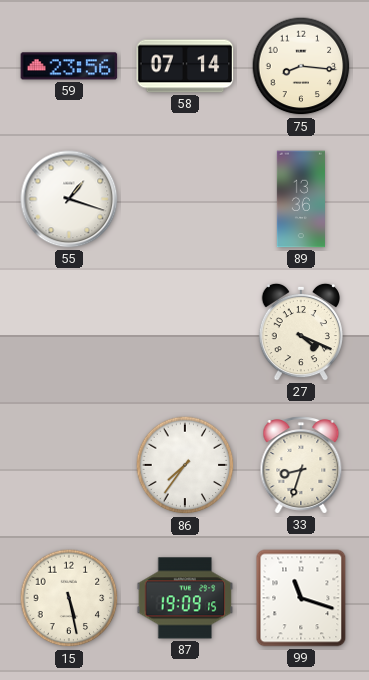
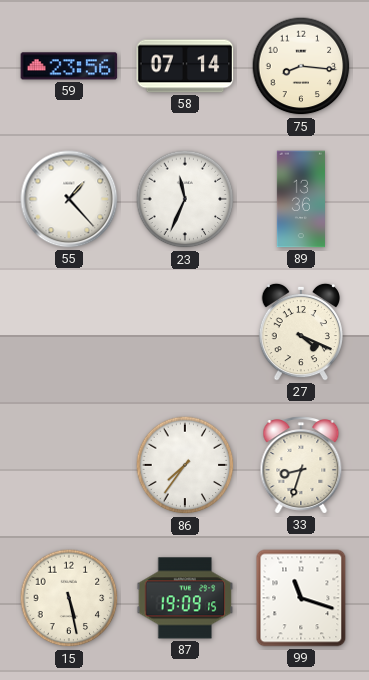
55: 1:18 -> 1:23
23: none -> 11:34
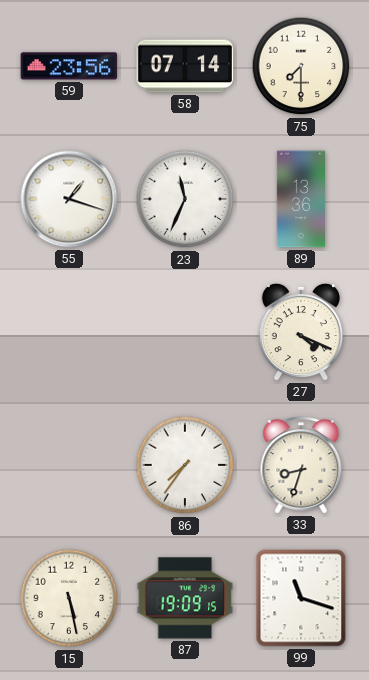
75: 8:16 -> 7:30
55: 1:23 -> 1:18
